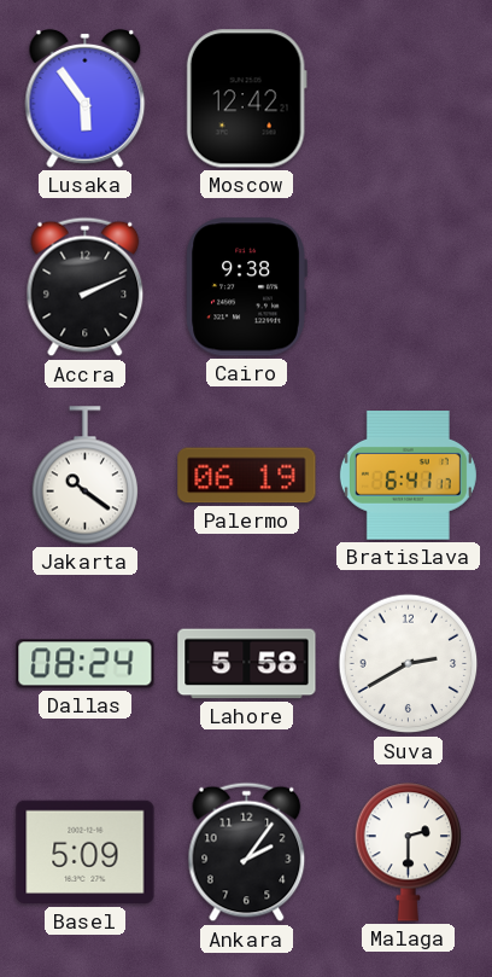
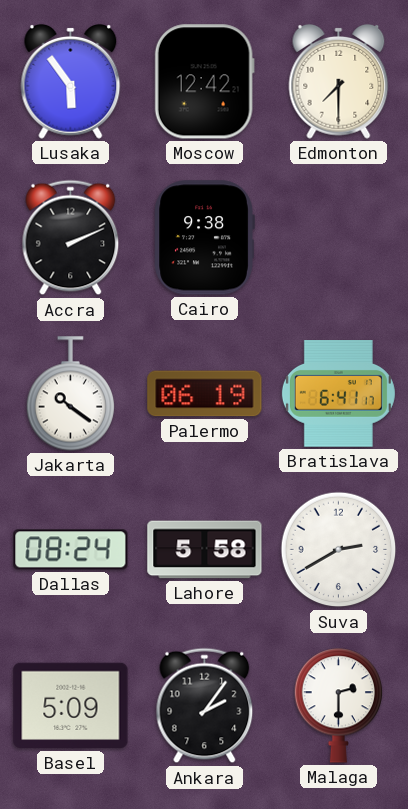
Edmonton: none -> 7:30
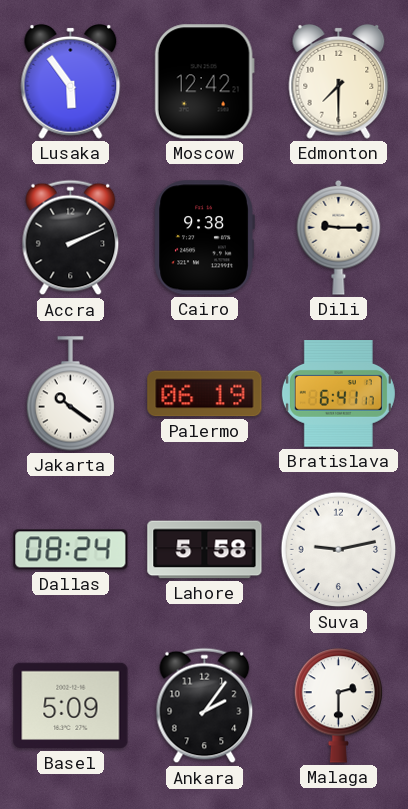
Dili: none -> 9:15
Suva: 2:40 -> 9:13
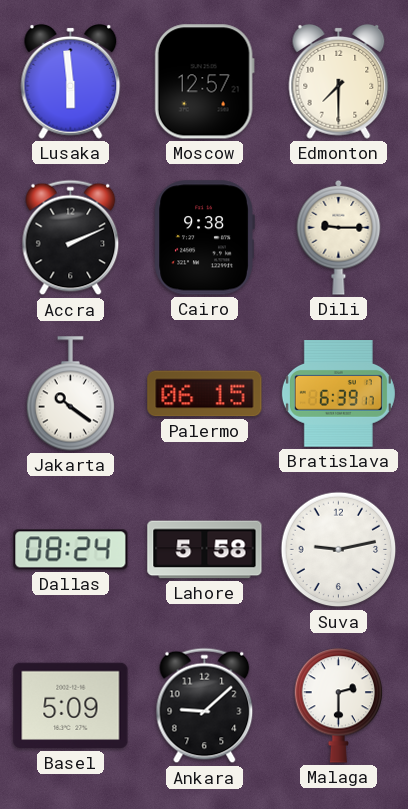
Lusaka: 5:54 -> 5:59
Moscow: 12:42 -> 12:57
Palermo: 06:19 -> 06:15
Bratislava: 6:41 -> 6:39
Ankara: 2:06 -> 9:08
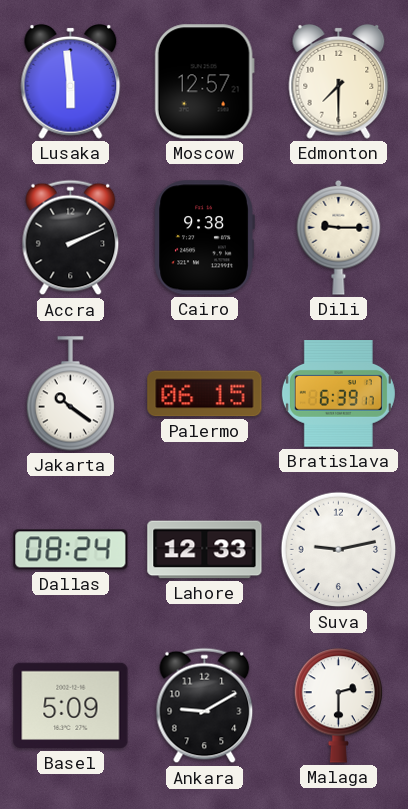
Lahore: 5:58 -> 12:33
Ankara: 9:08 -> 9:10
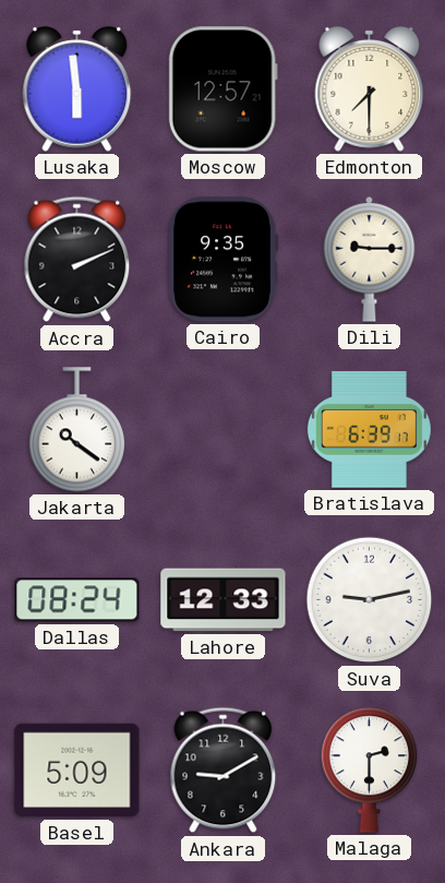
Cairo: 9:38 -> 9:35
Palermo: 06:15 -> none
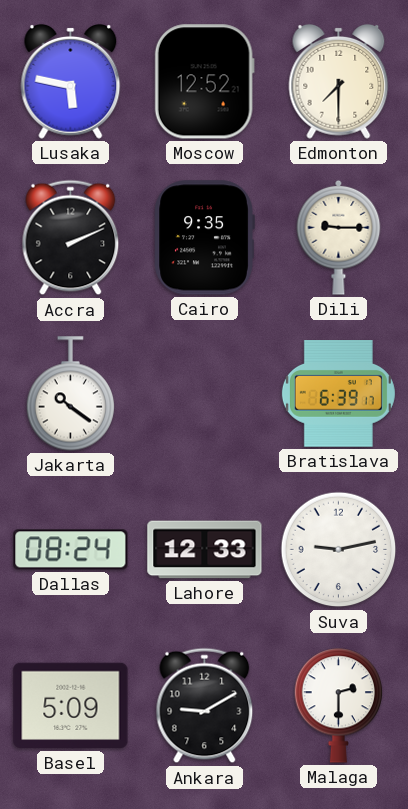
Lusaka: 5:59 -> 5:47
Moscow: 12:57 -> 12:52
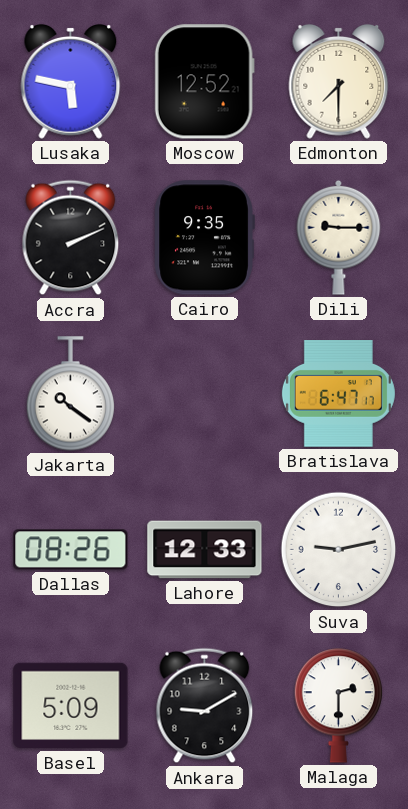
Bratislava: 6:39 -> 6:47
Dallas: 08:24 -> 08:26
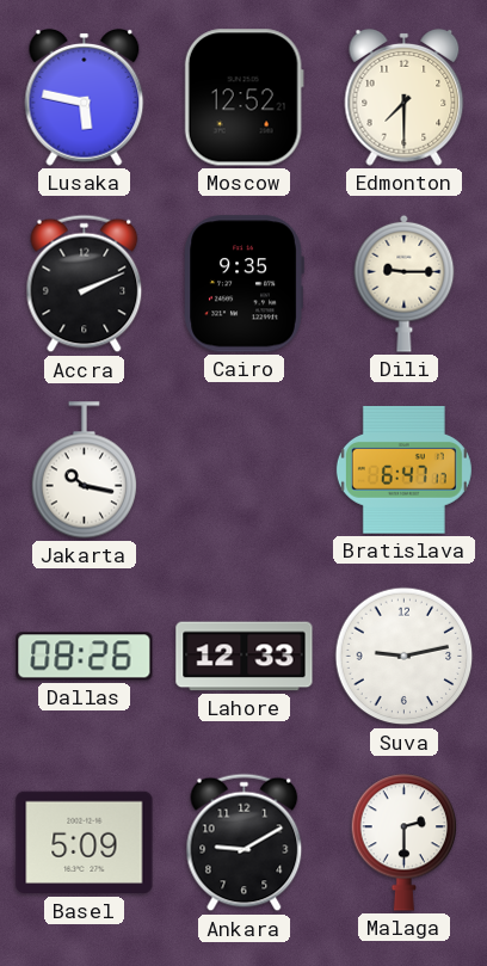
Jakarta: 10:21 -> 10:17
